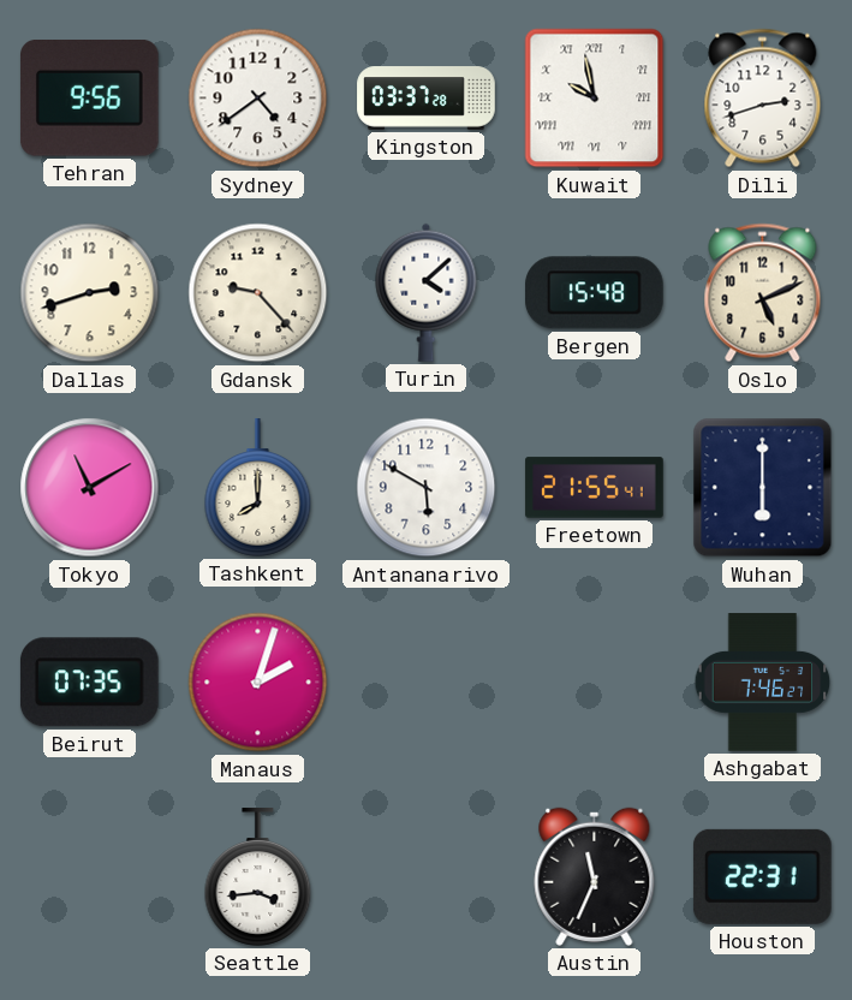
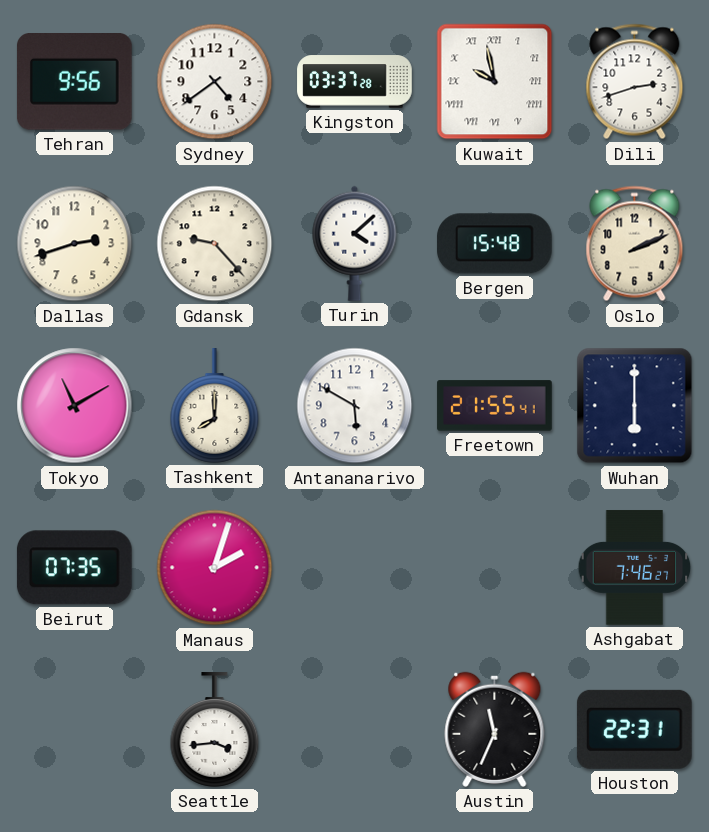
Oslo: 5:11 -> 2:11
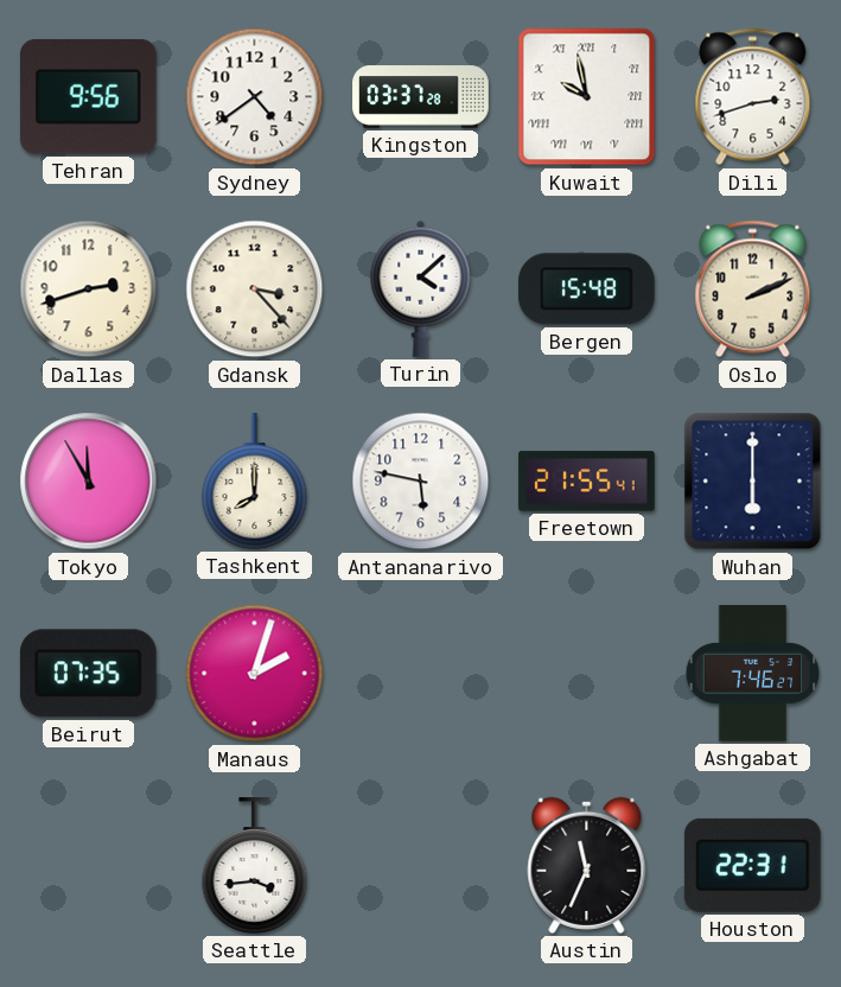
Gdansk: 9:23 -> 3:23
Tokyo: 11:10 -> 11:55
Antananarivo: 5:50 -> 5:47
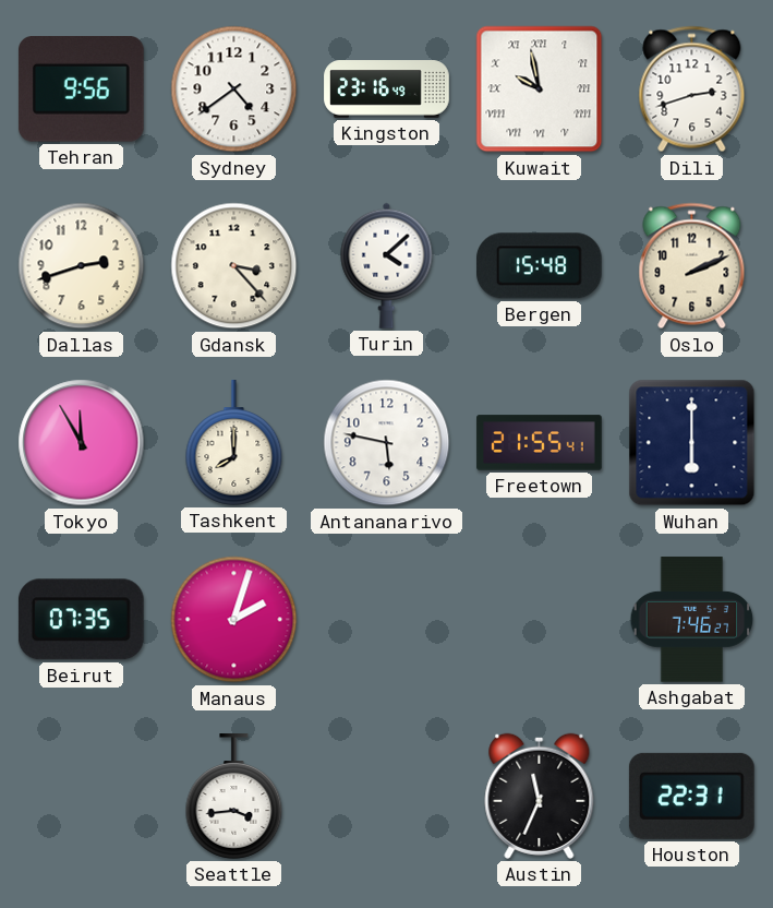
Kingston: 03:37 -> 23:16
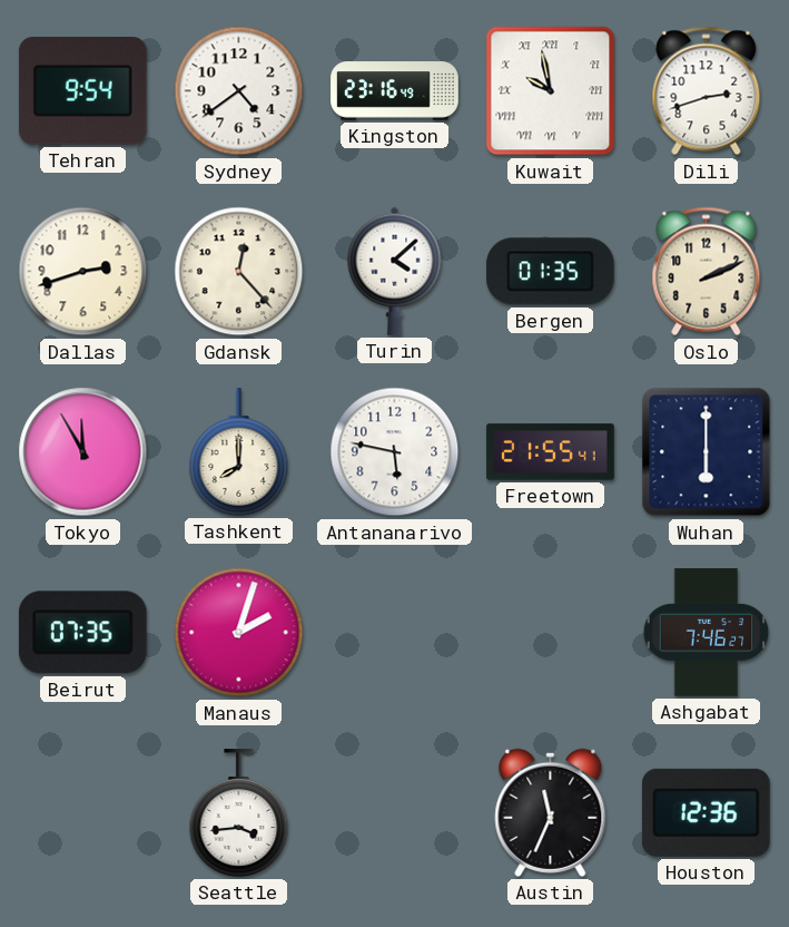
Tehran: 9:56 -> 9:54
Gdansk: 3:23 -> 12:23
Bergen: 15:48 -> 01:35
Houston: 22:31 -> 12:36
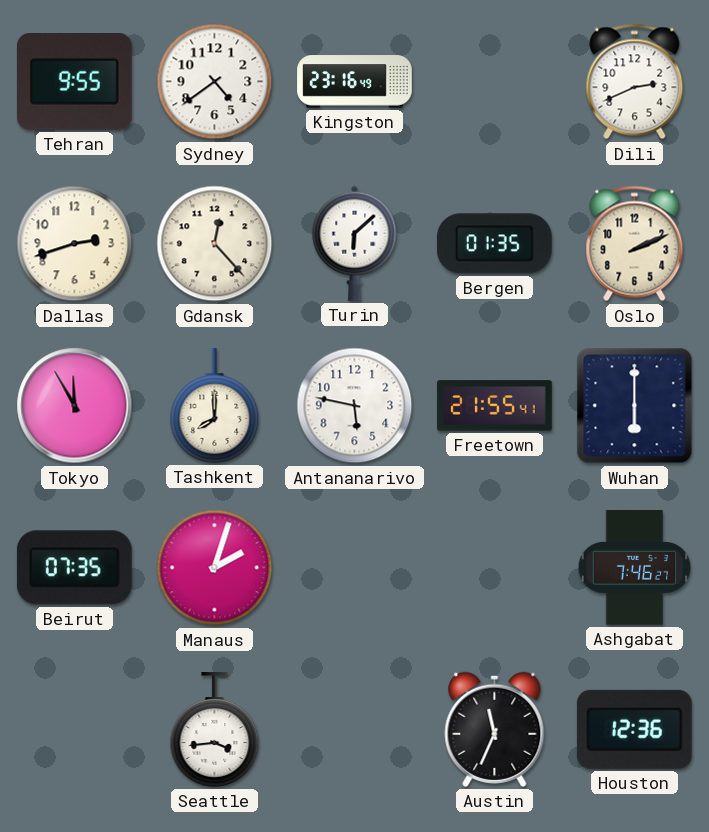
Tehran: 9:54 -> 9:55
Kuwait: 9:58 -> none
Dili: 2:42 -> 2:41
Turin: 4:08 -> 6:08
